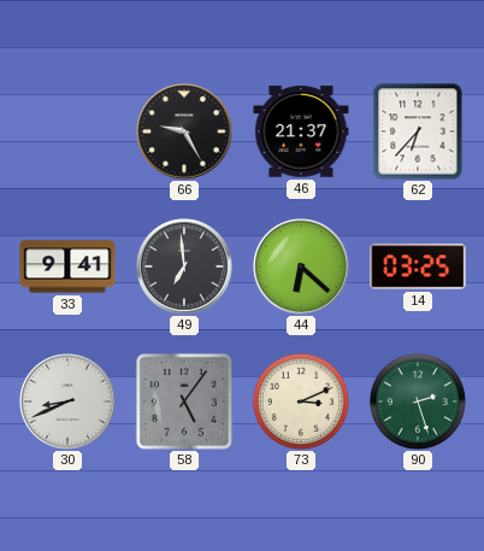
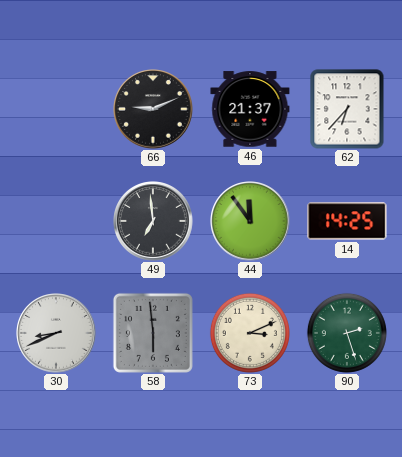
66: 9:25 -> 9:11
33: 9:41 -> none
44: 6:22 -> 11:54
14: 03:25 -> 14:25
58: 5:06 -> 5:59
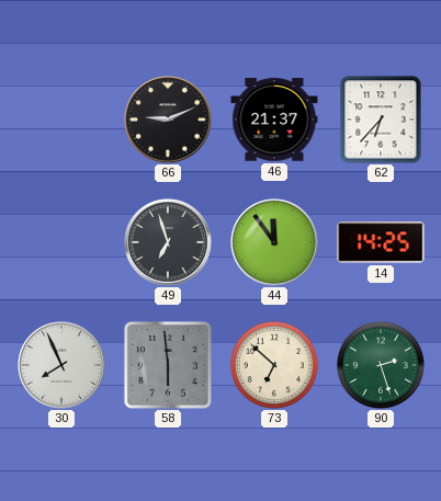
49: 6:59 -> 6:57
30: 8:41 -> 7:56
73: 3:11 -> 6:52
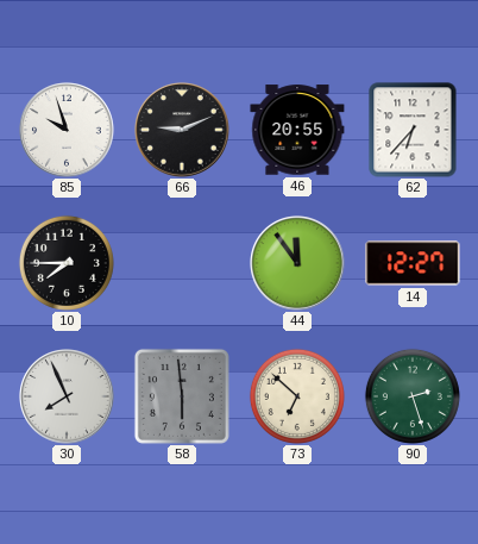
85: none -> 9:57
46: 21:37 -> 20:55
10: none -> 7:45
49: 6:57 -> none
14: 14:25 -> 12:27
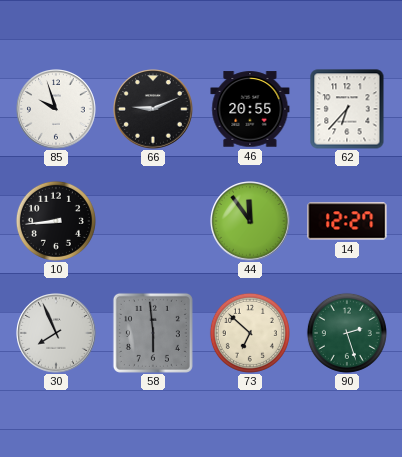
10: 7:45 -> 8:44
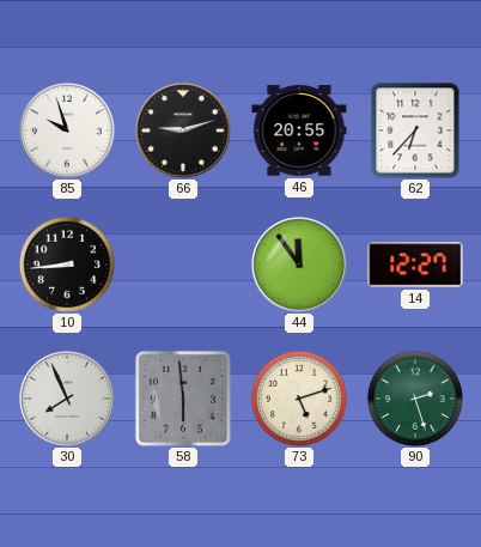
66: 9:11 -> 9:12
73: 6:52 -> 5:12
